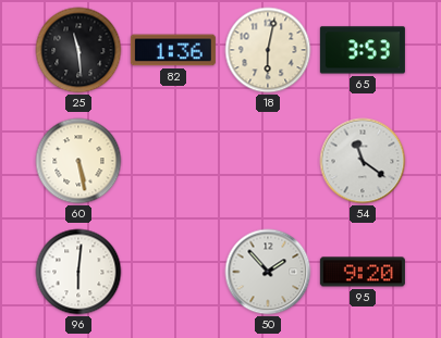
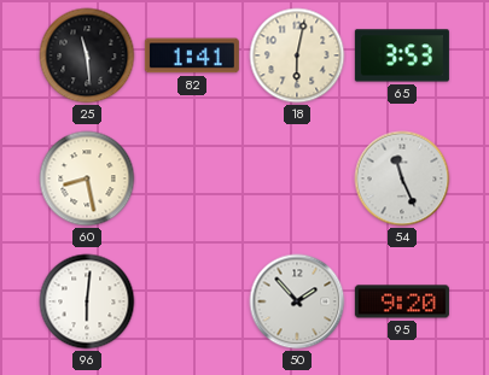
82: 1:36 -> 1:41
60: 5:28 -> 8:28
54: 11:21 -> 11:26
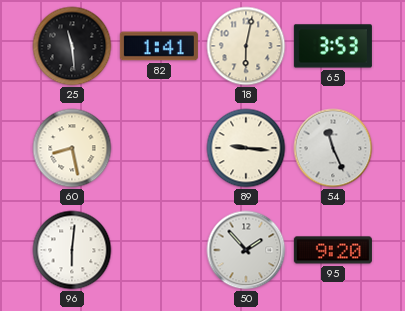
89: none -> 9:16
